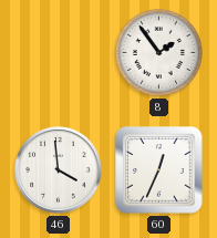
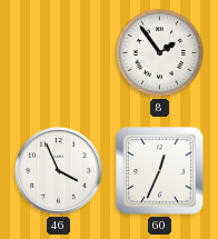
46: 3:59 -> 3:56
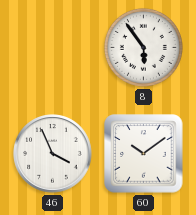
8: 1:54 -> 5:54
60: 12:34 -> 10:09
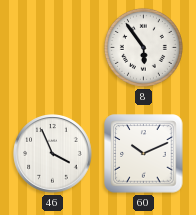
60: 10:09 -> 10:11
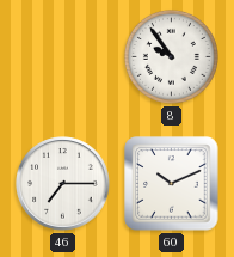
8: 5:54 -> 9:54
46: 3:56 -> 7:15
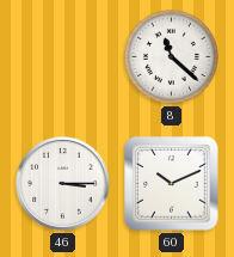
8: 9:54 -> 11:22
46: 7:15 -> 3:15
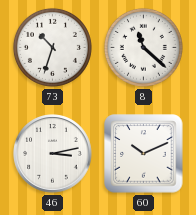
73: none -> 10:33
46: 3:15 -> 3:13
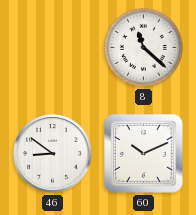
73: 10:33 -> none
46: 3:13 -> 8:51
